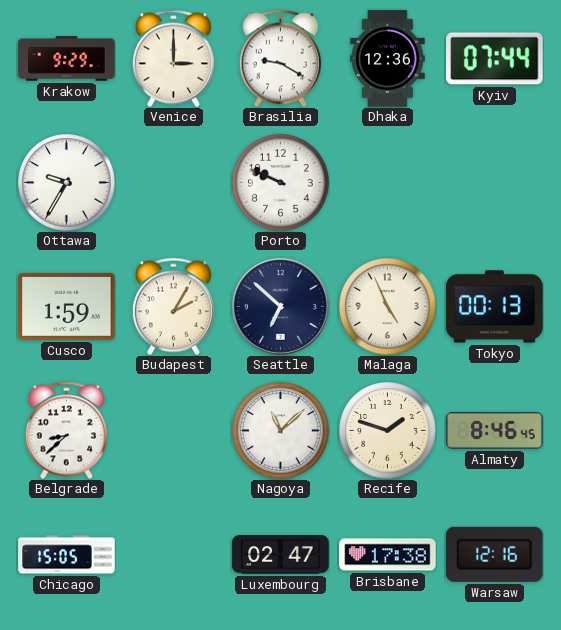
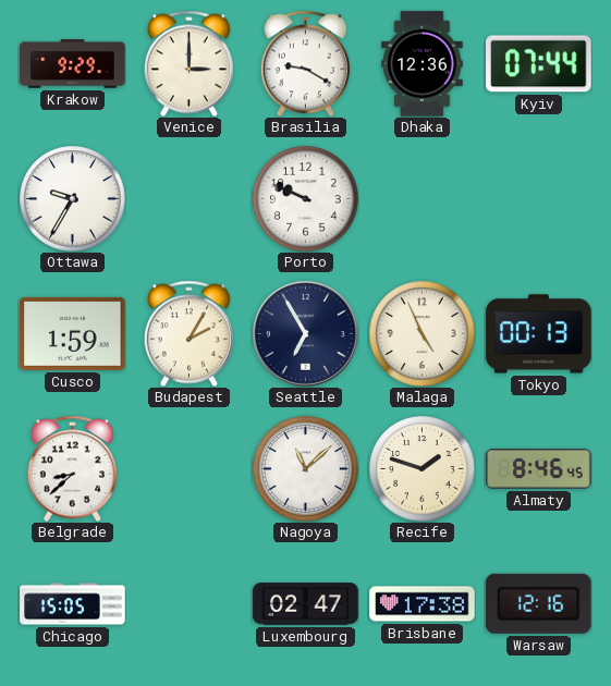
Seattle: 6:52 -> 6:55
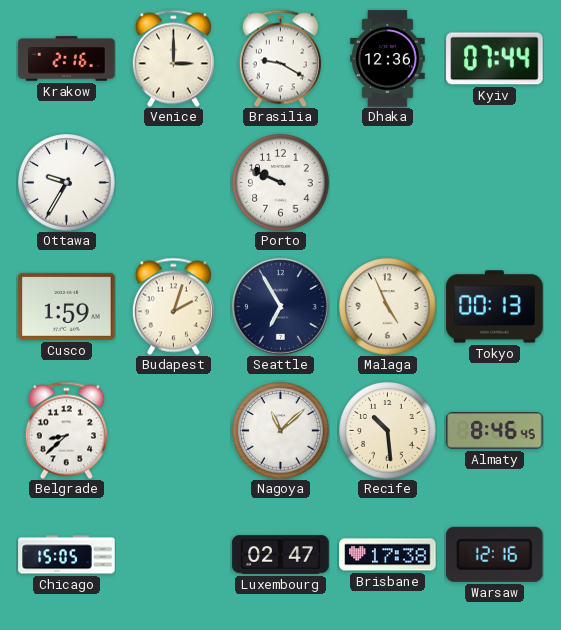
Krakow: 9:29 -> 2:16
Budapest: 2:05 -> 2:03
Recife: 1:48 -> 10:29
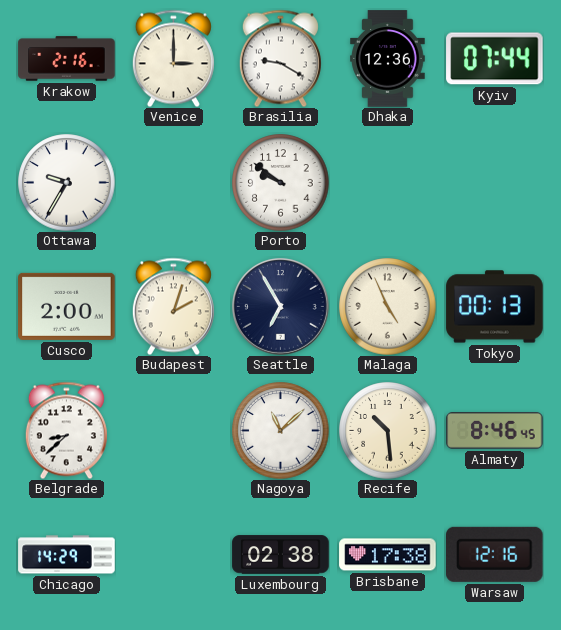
Porto: 9:49 -> 9:51
Cusco: 1:59 -> 2:00
Chicago: 15:05 -> 14:29
Luxembourg: 02:47 -> 02:38
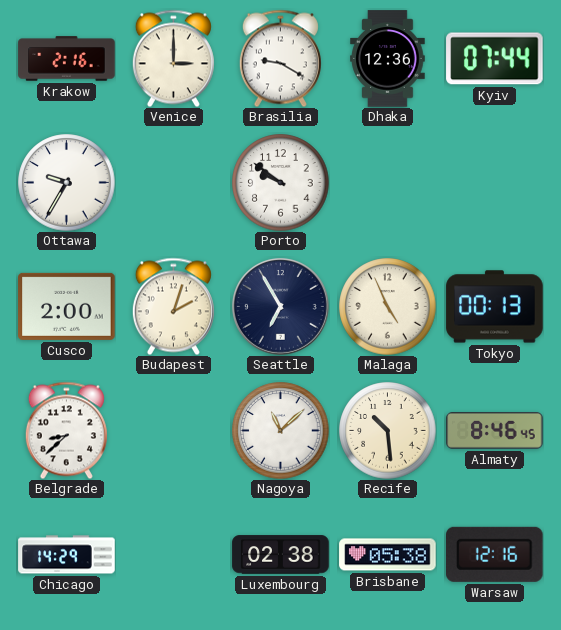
Brisbane: 17:38 -> 05:38
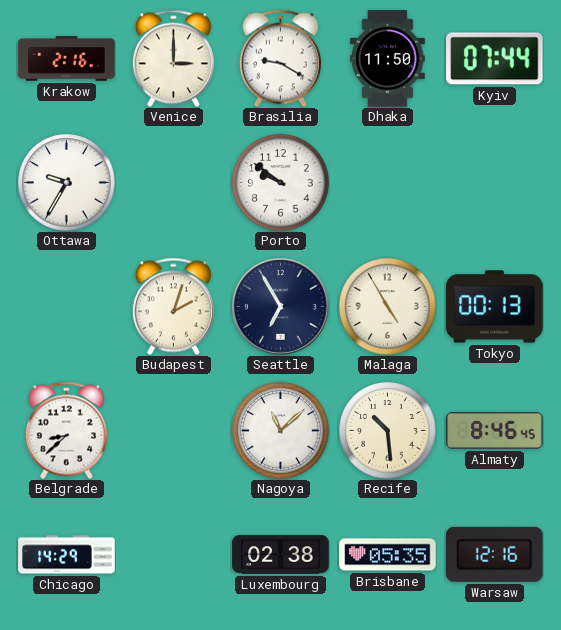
Dhaka: 12:36 -> 11:50
Cusco: 2:00 -> none
Malaga: 4:56 -> 4:55
Brisbane: 05:38 -> 05:35
